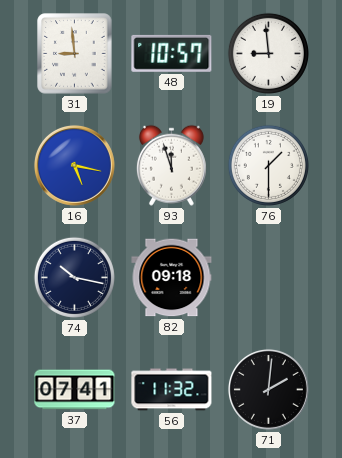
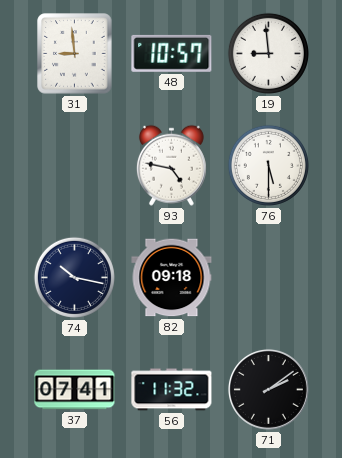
16: 5:17 -> none
93: 11:57 -> 4:47
76: 1:30 -> 5:30
71: 2:01 -> 2:09
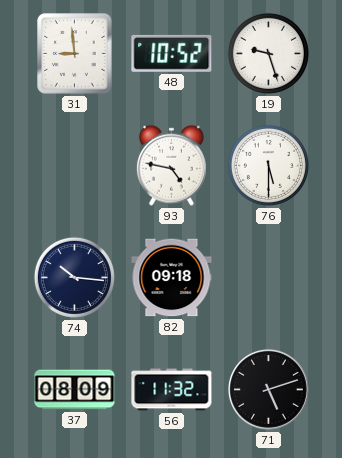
48: 10:57 -> 10:52
19: 8:59 -> 9:27
74: 10:17 -> 10:16
37: 07:41 -> 08:09
71: 2:09 -> 5:12
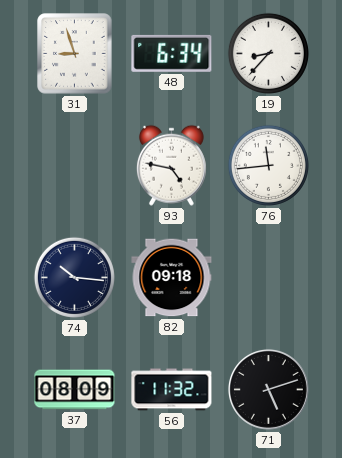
31: 8:59 -> 8:57
48: 10:52 -> 6:34
19: 9:27 -> 8:37
76: 5:30 -> 11:44
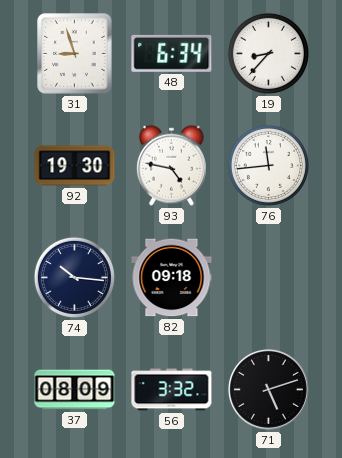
92: none -> 19:30
56: 11:32 -> 3:32
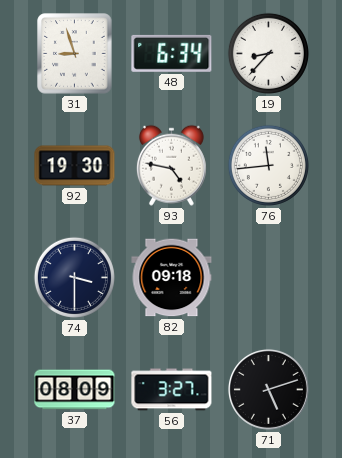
74: 10:16 -> 3:30
56: 3:32 -> 3:27
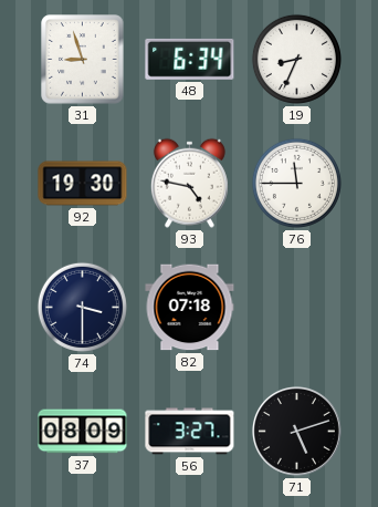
19: 8:37 -> 8:34
76: 11:44 -> 11:45
82: 09:18 -> 07:18
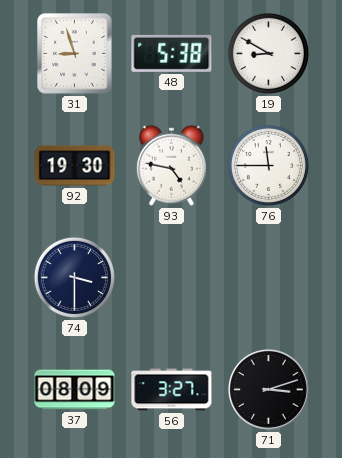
48: 6:34 -> 5:38
19: 8:34 -> 8:50
82: 07:18 -> none
71: 5:12 -> 3:12
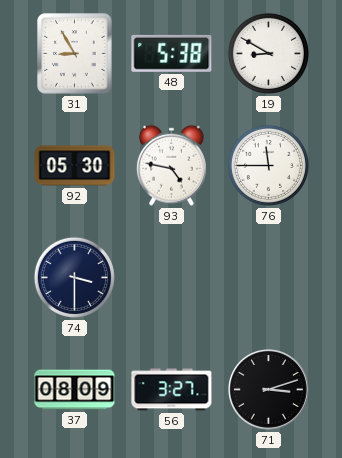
31: 8:57 -> 8:55
92: 19:30 -> 05:30
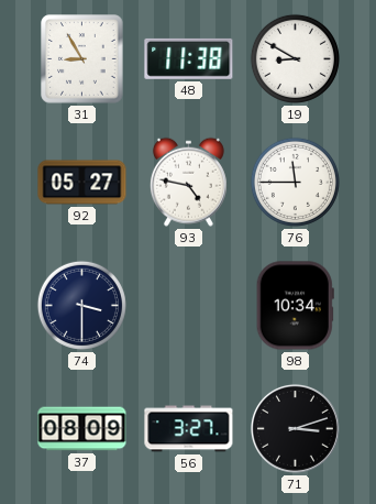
48: 5:38 -> 11:38
92: 05:30 -> 05:27
98: none -> 10:34
